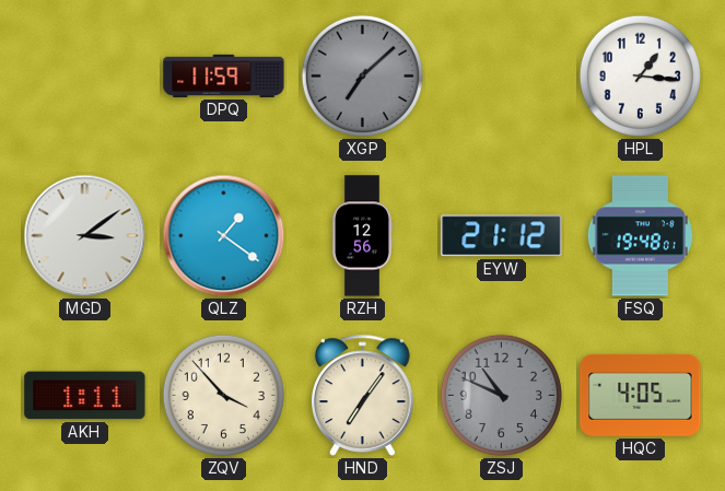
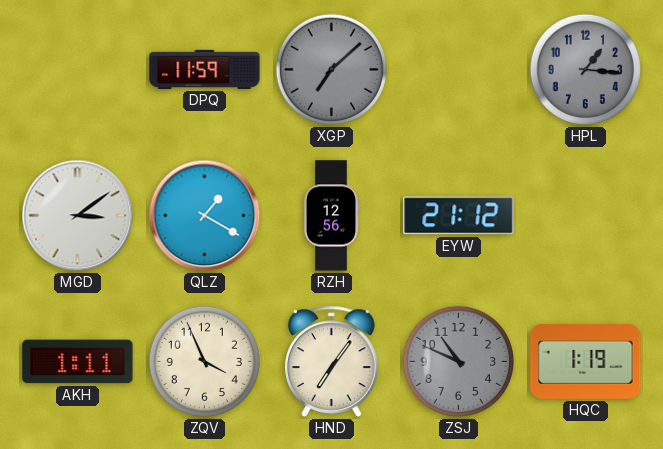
HPL dial: white -> grey
QLZ: 1:21 -> 1:20
FSQ: 19:48 -> none
ZQV: 3:53 -> 3:56
HQC: 4:05 -> 1:19
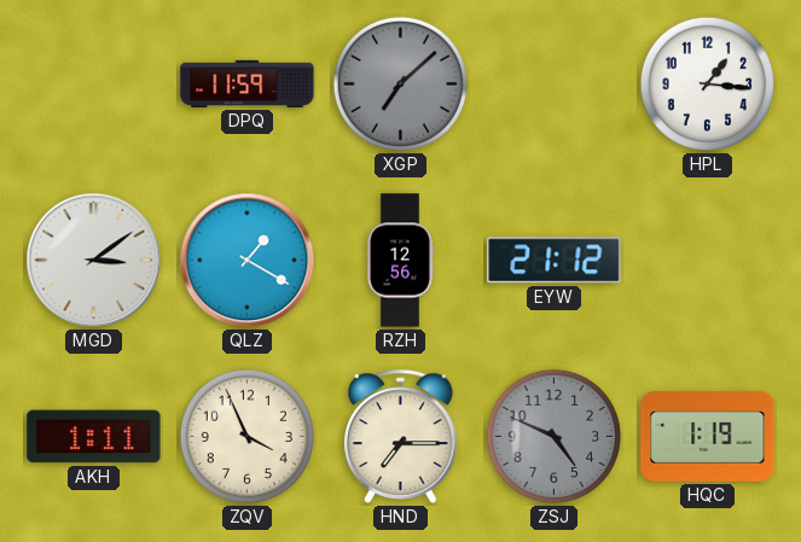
HPL dial: grey -> white
HND: 7:06 -> 7:15
ZSJ: 10:49 -> 4:49
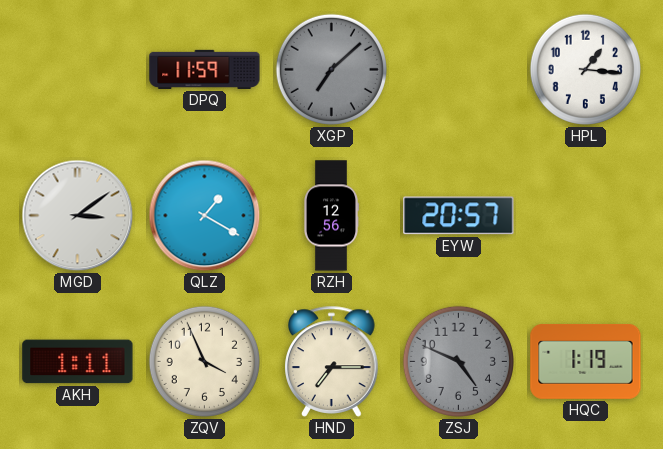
EYW: 21:12 -> 20:57
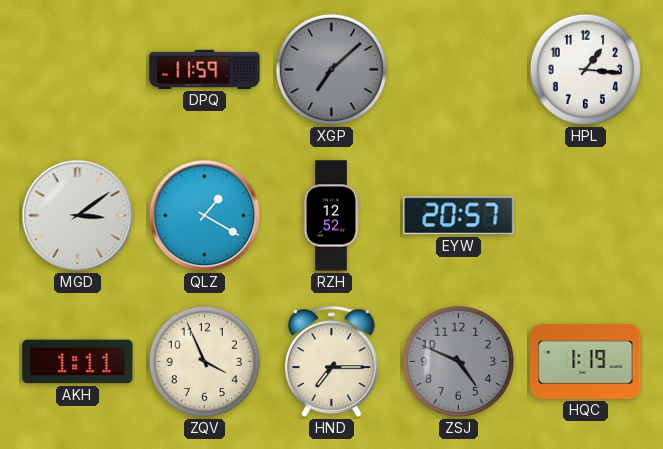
RZH: 12:56 -> 12:52
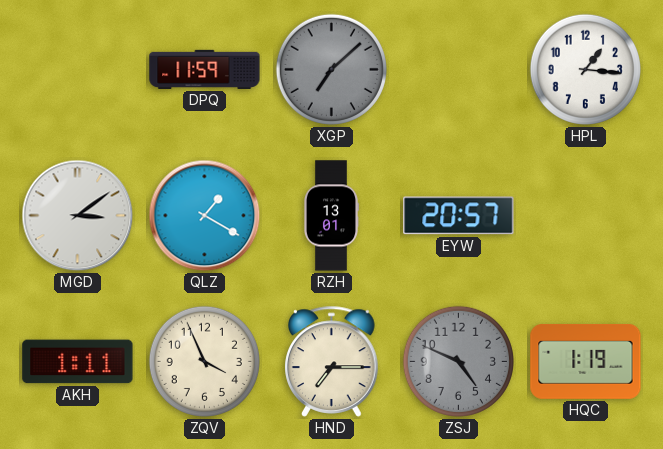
RZH: 12:52 -> 13:01
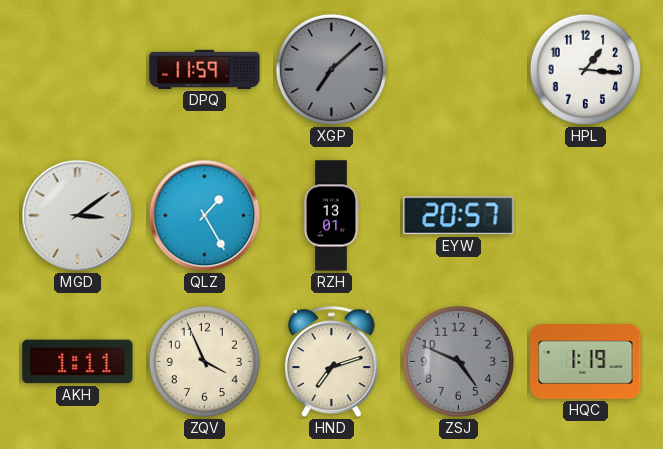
QLZ: 1:20 -> 1:25
HND: 7:15 -> 7:12
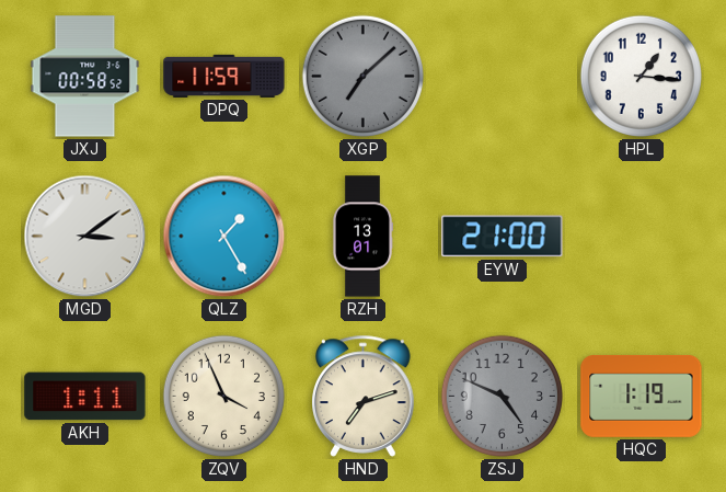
JXJ: none -> 00:58
EYW: 20:57 -> 21:00
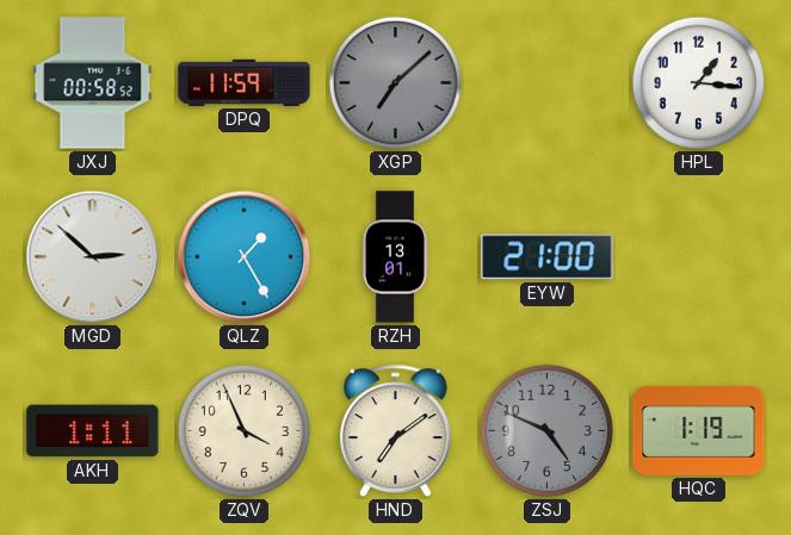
MGD: 3:09 -> 2:52
HND: 7:12 -> 7:09
